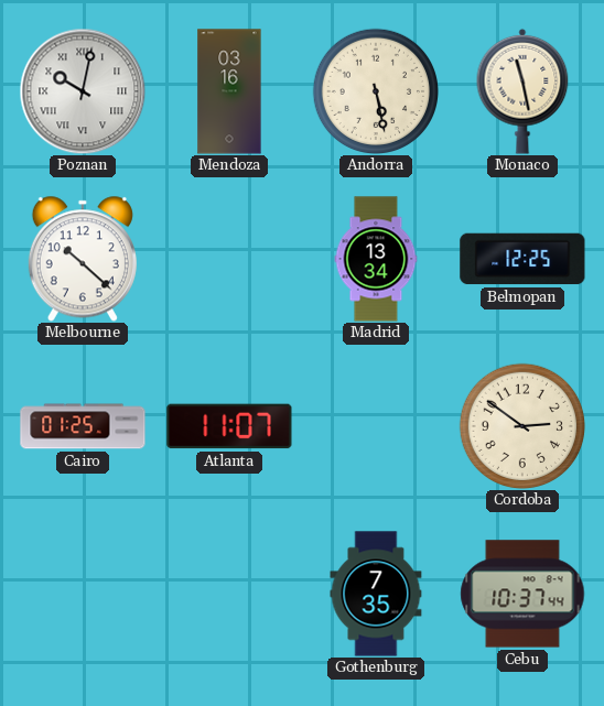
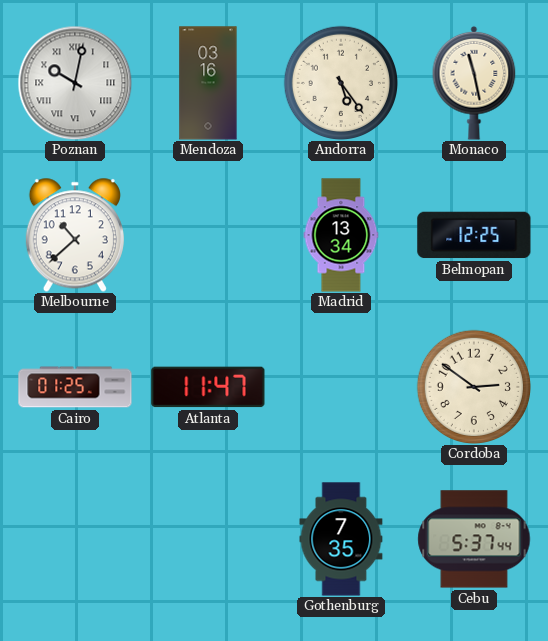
Andorra: 5:28 -> 5:24
Melbourne: 10:22 -> 10:38
Atlanta: 11:07 -> 11:47
Cebu: 10:37 -> 5:37
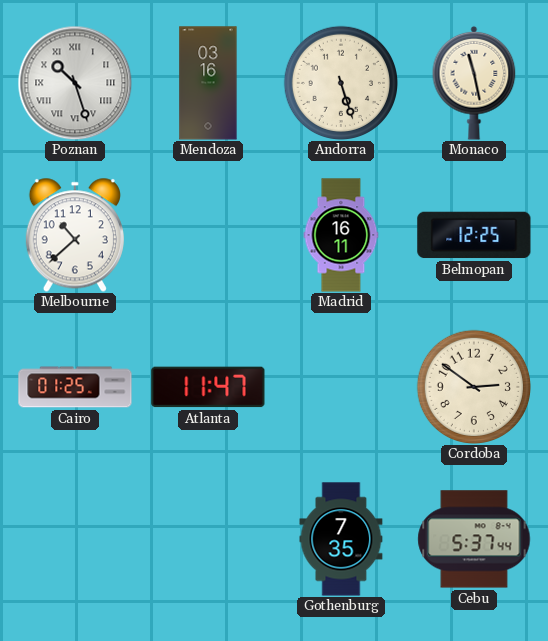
Poznan: 10:02 -> 10:27
Andorra: 5:24 -> 5:27
Madrid: 13:34 -> 16:11
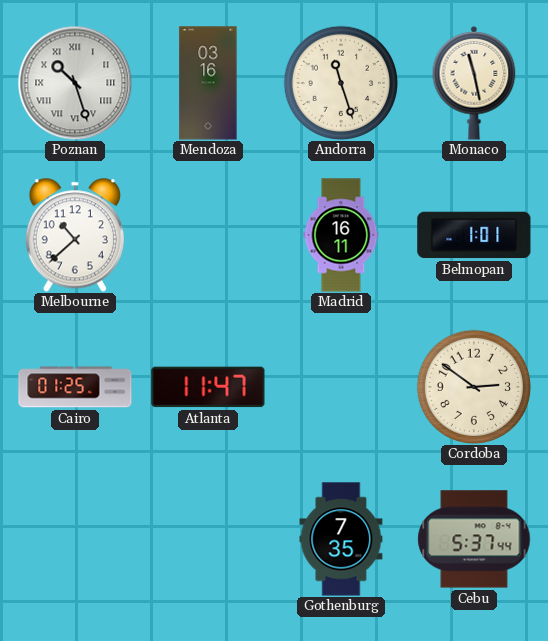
Andorra: 5:27 -> 11:27
Belmopan: 12:25 -> 1:01
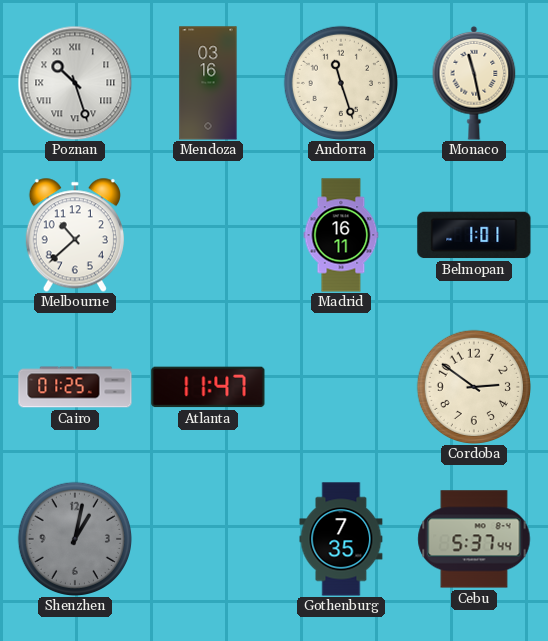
Shenzhen: none -> 1:02
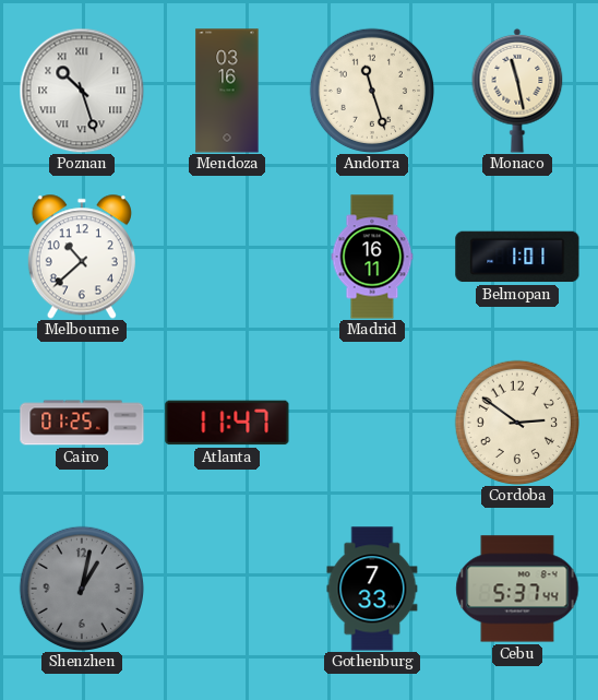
Gothenburg: 7:35 -> 7:33
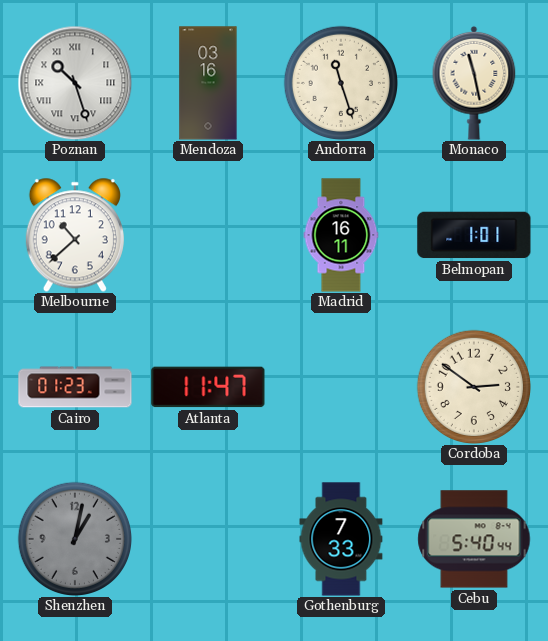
Cairo: 01:25 -> 01:23
Cebu: 5:37 -> 5:40
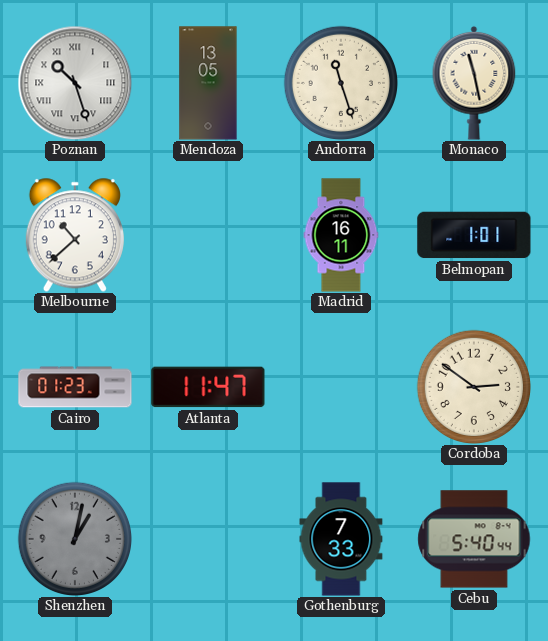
Mendoza: 03:16 -> 13:05
